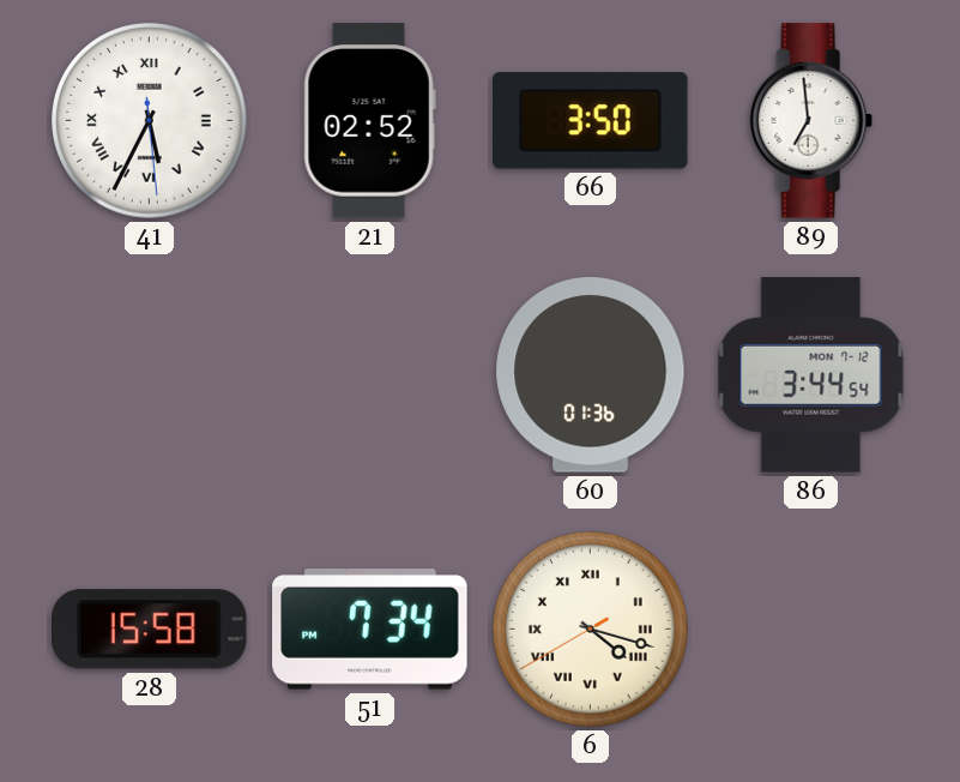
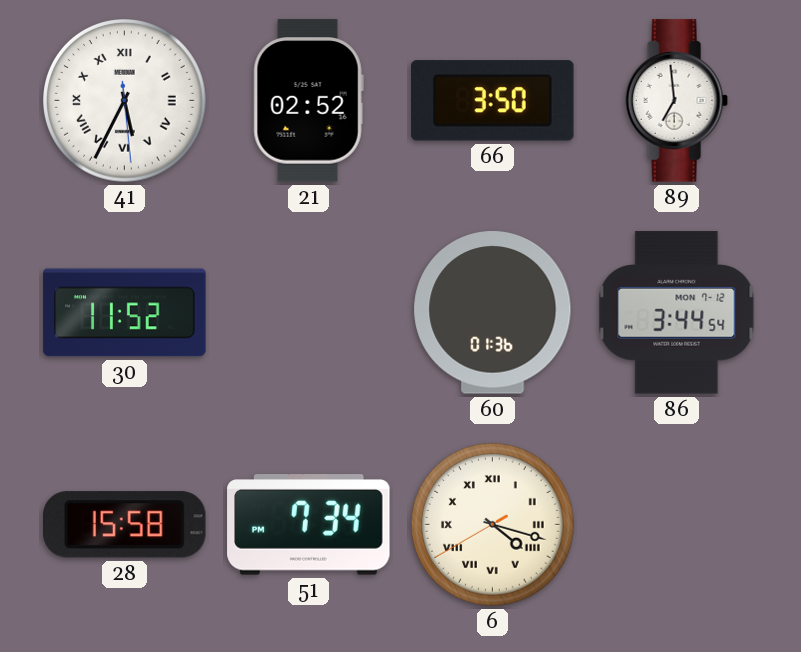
30: none -> 11:52
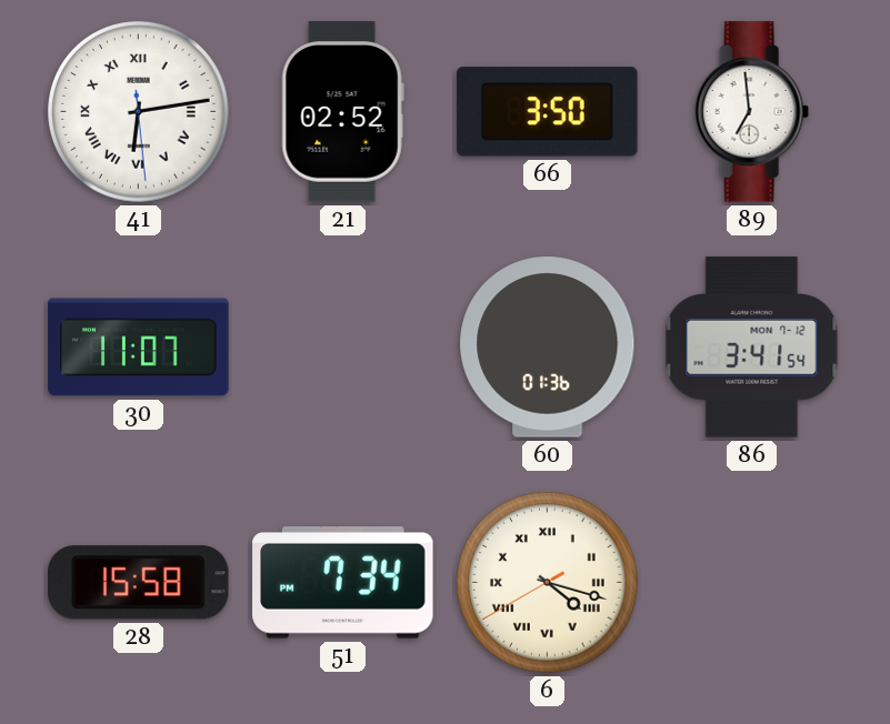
41: 5:34 -> 6:13
30: 11:52 -> 11:07
86: 3:44 -> 3:41
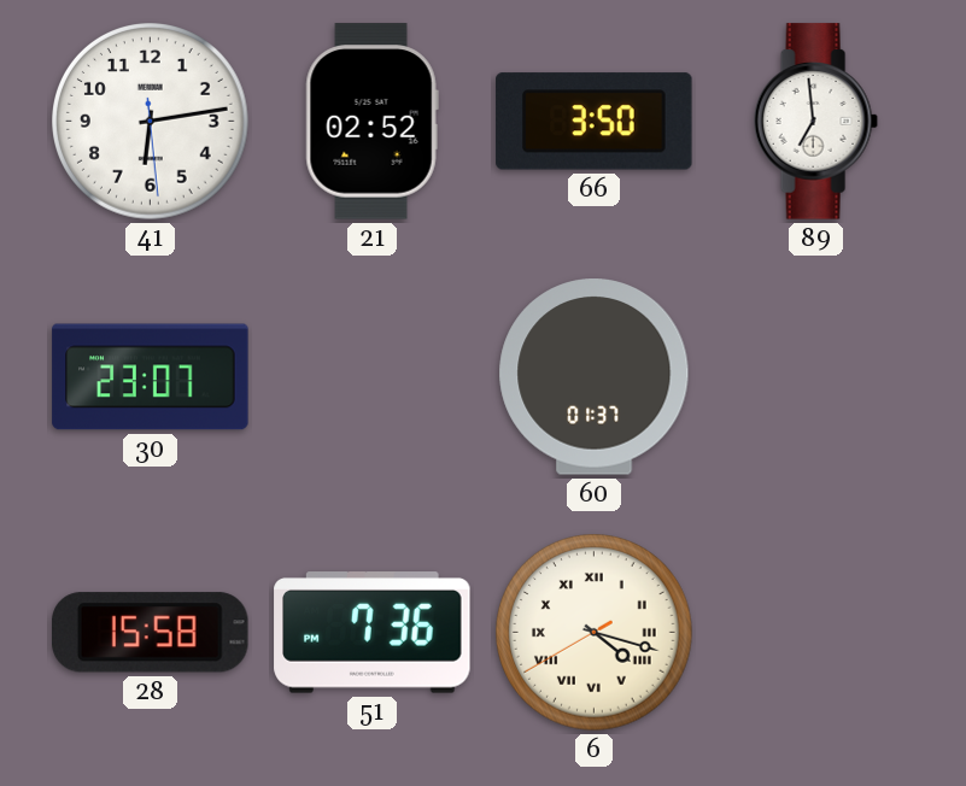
41 numerals: Roman -> Arabic
30: 11:07 -> 23:07
60: 01:36 -> 01:37
86: 3:41 -> none
51: 7:34 -> 7:36
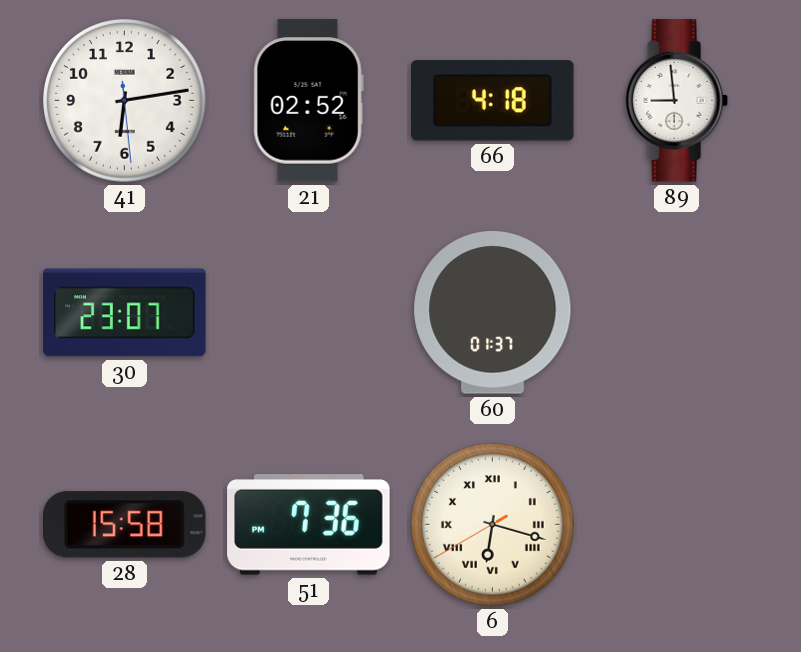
66: 3:50 -> 4:18
89: 6:59 -> 8:59
6: 4:17 -> 6:17
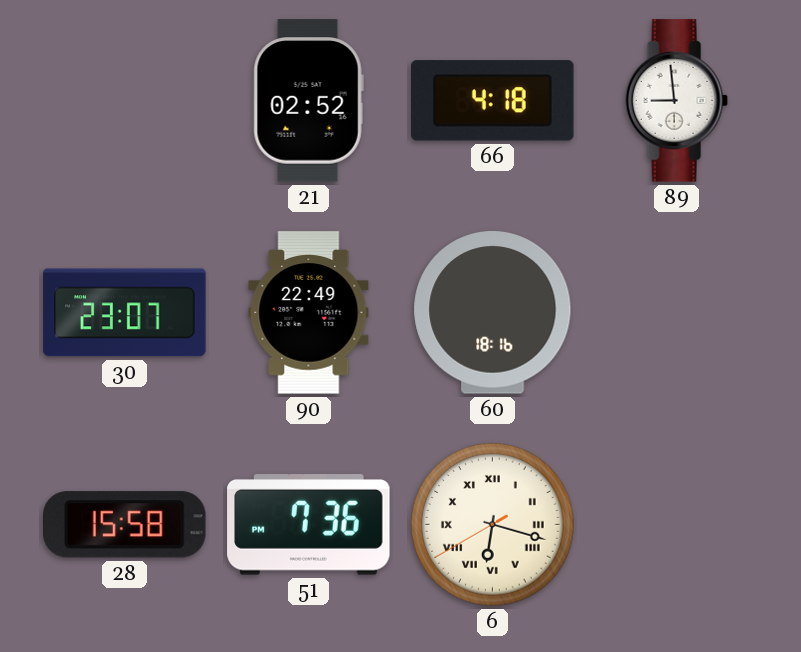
41: 6:13 -> none
90: none -> 22:49
60: 01:37 -> 18:16
